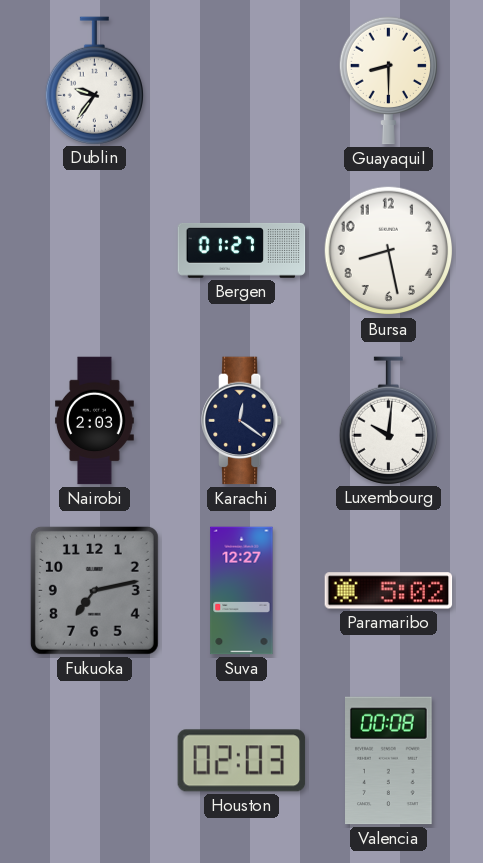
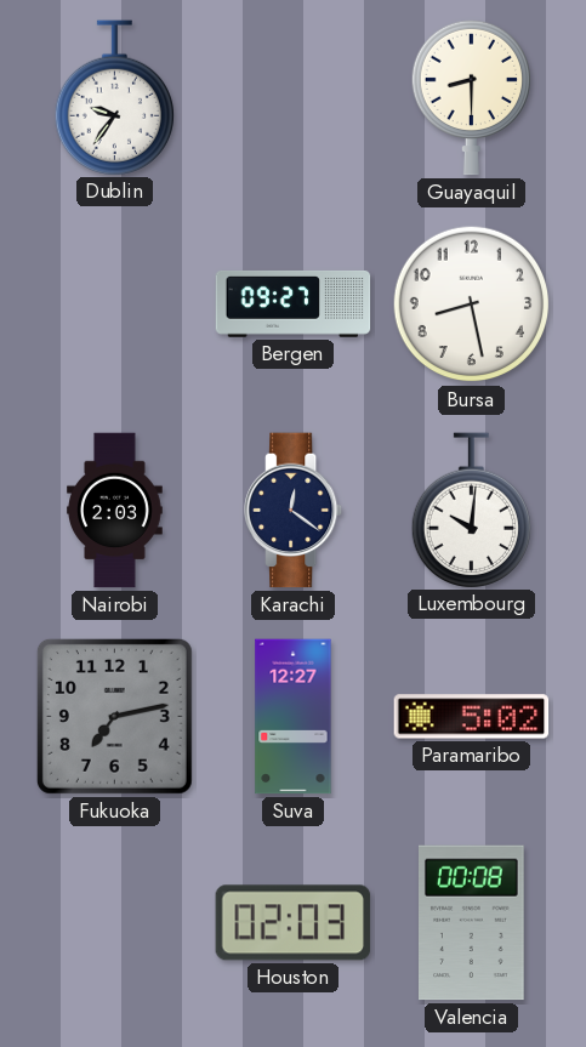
Bergen: 01:27 -> 09:27
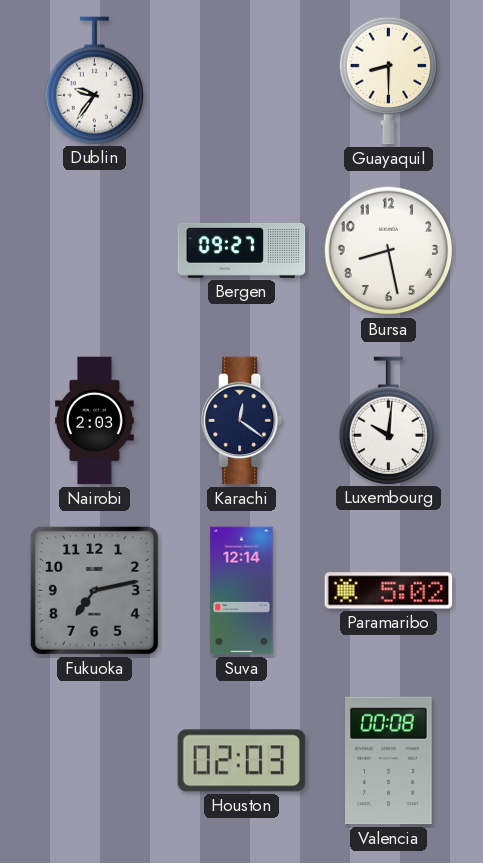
Suva: 12:27 -> 12:14
